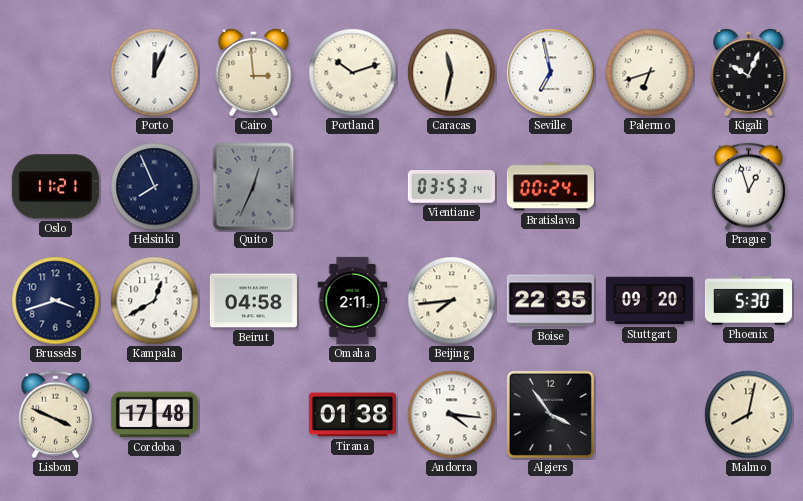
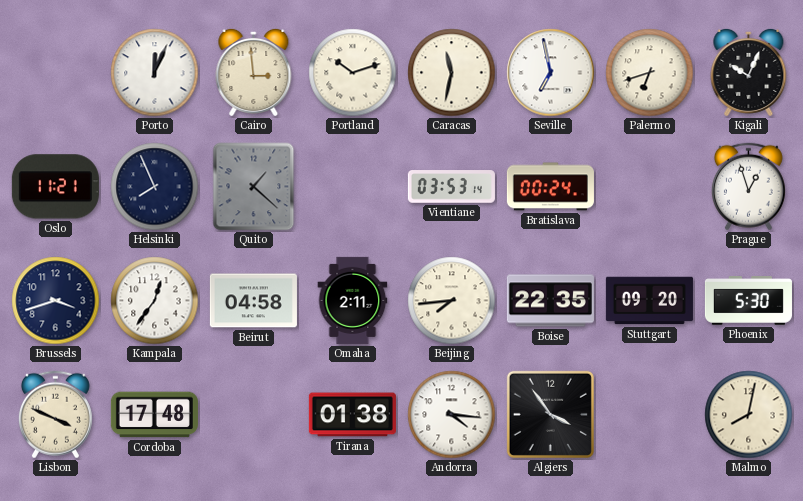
Quito: 12:34 -> 1:22
Kampala: 12:40 -> 12:36
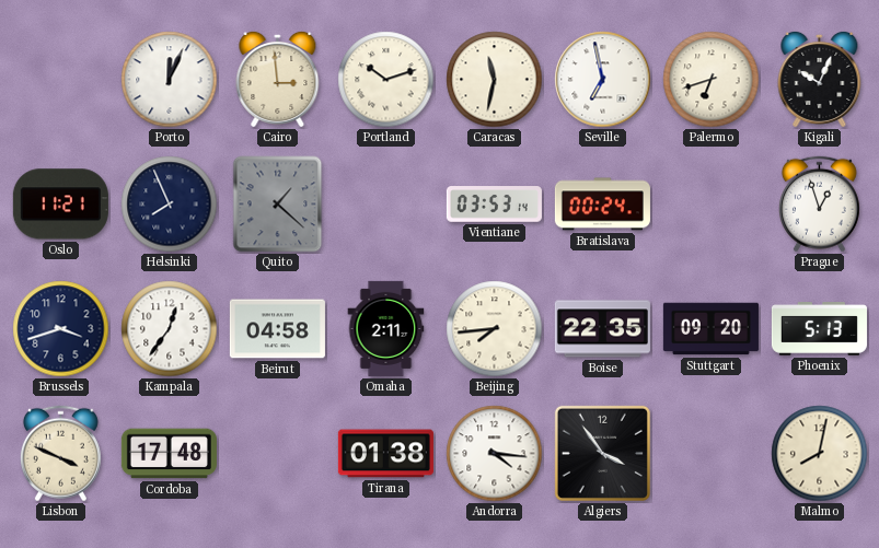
Phoenix: 5:30 -> 5:13
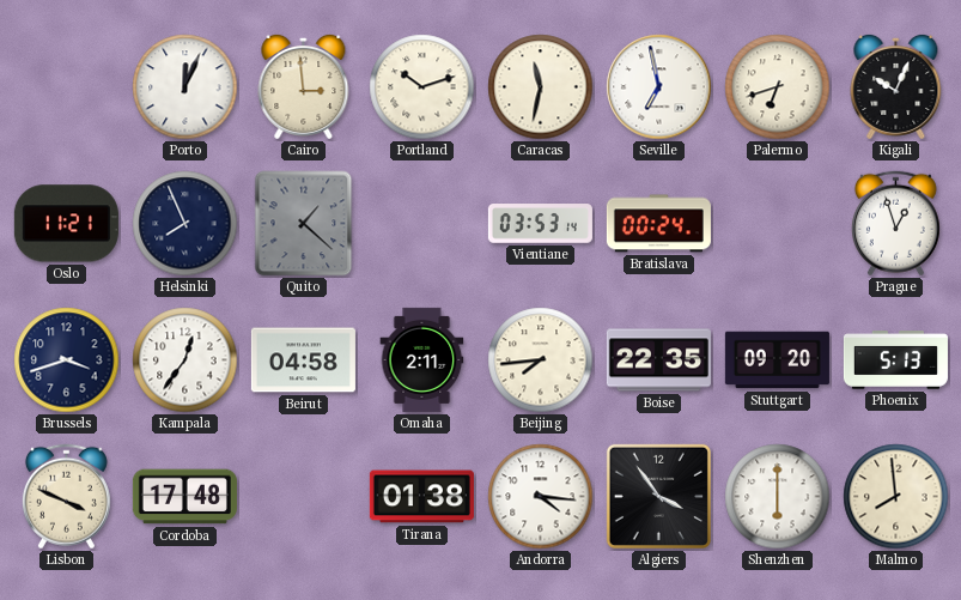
Shenzhen: none -> 6:00
Malmo: 8:02 -> 7:59
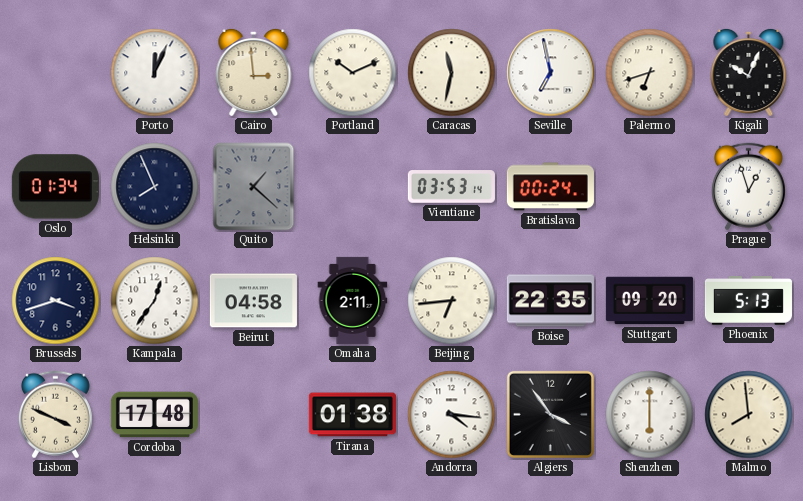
Portland: 10:12 -> 10:11
Oslo: 11:21 -> 01:34
Beijing: 7:44 -> 6:44
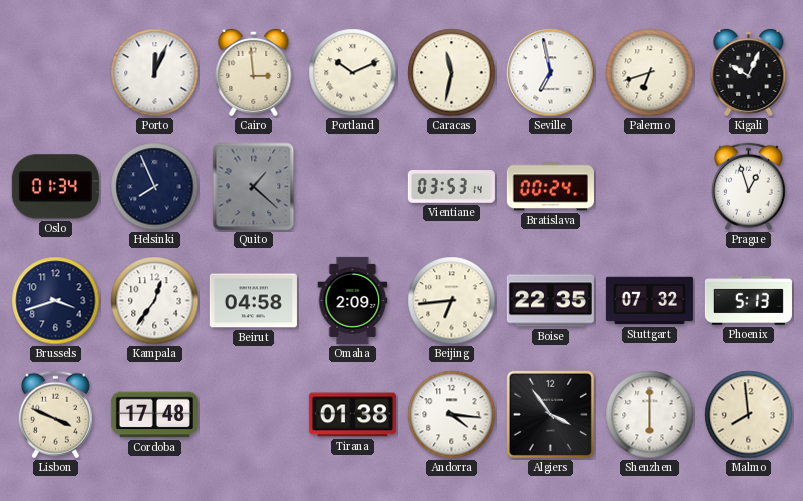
Omaha: 2:11 -> 2:09
Stuttgart: 09:20 -> 07:32
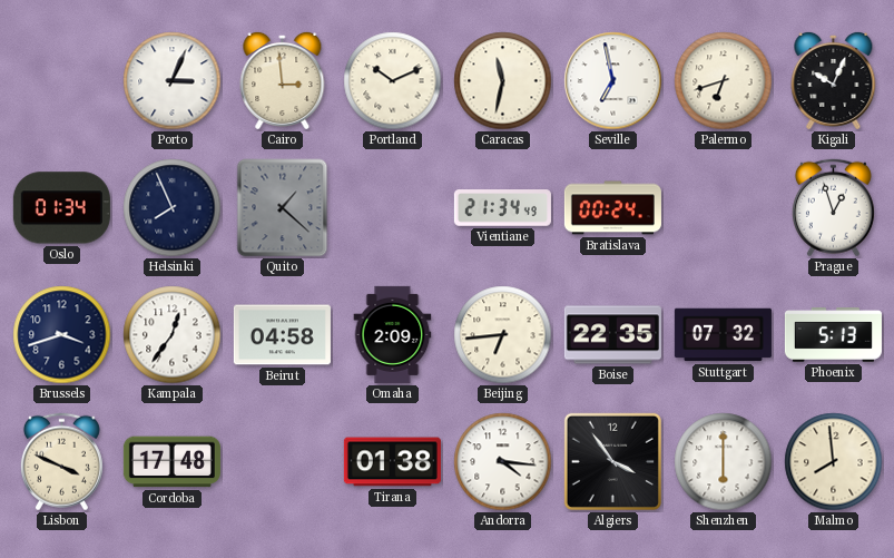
Porto: 12:04 -> 3:04
Vientiane: 03:53 -> 21:34
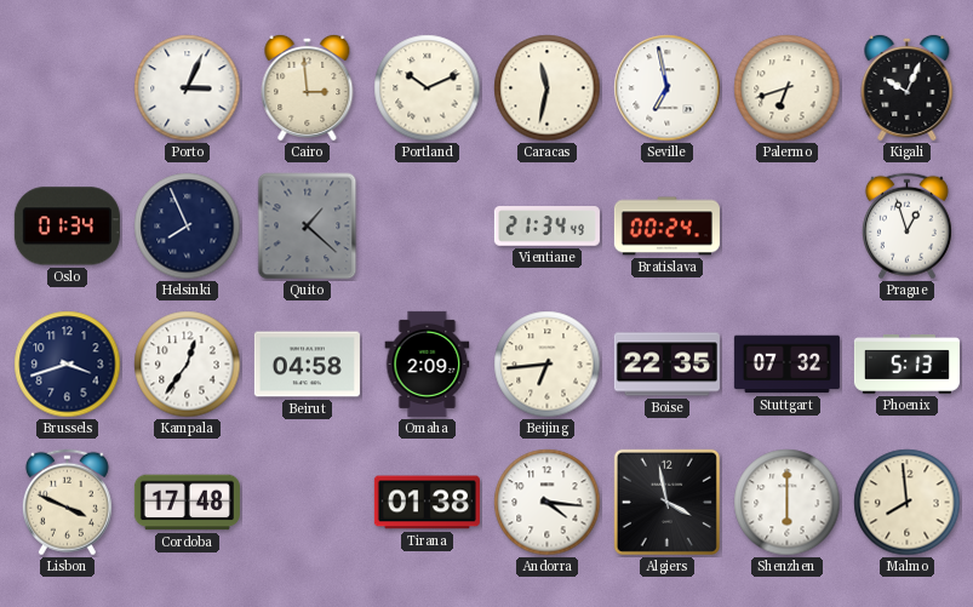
Algiers: 3:54 -> 3:58
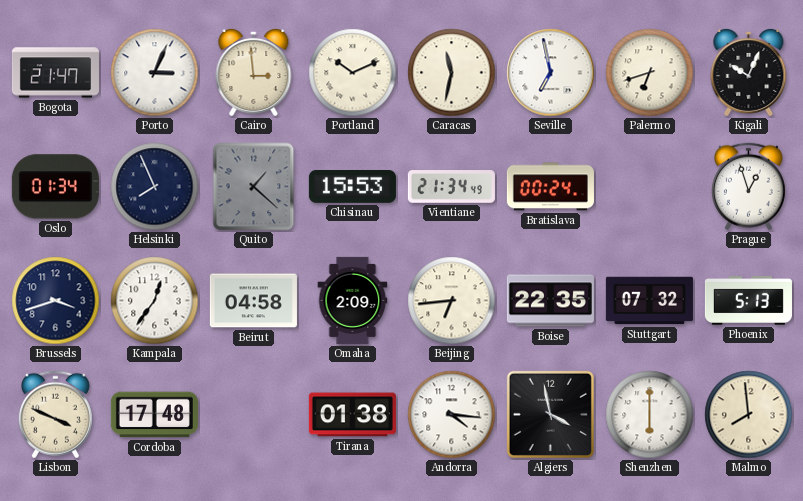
Bogota: none -> 21:47
Chisinau: none -> 15:53
